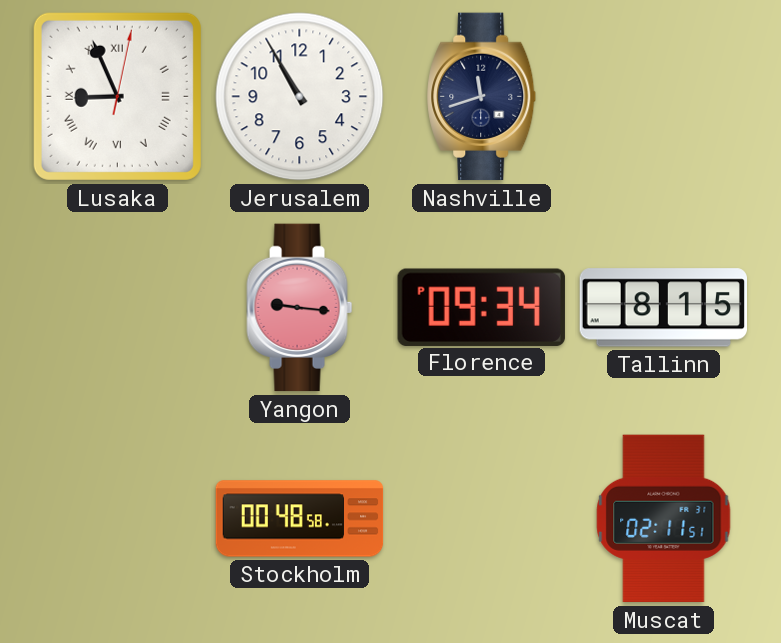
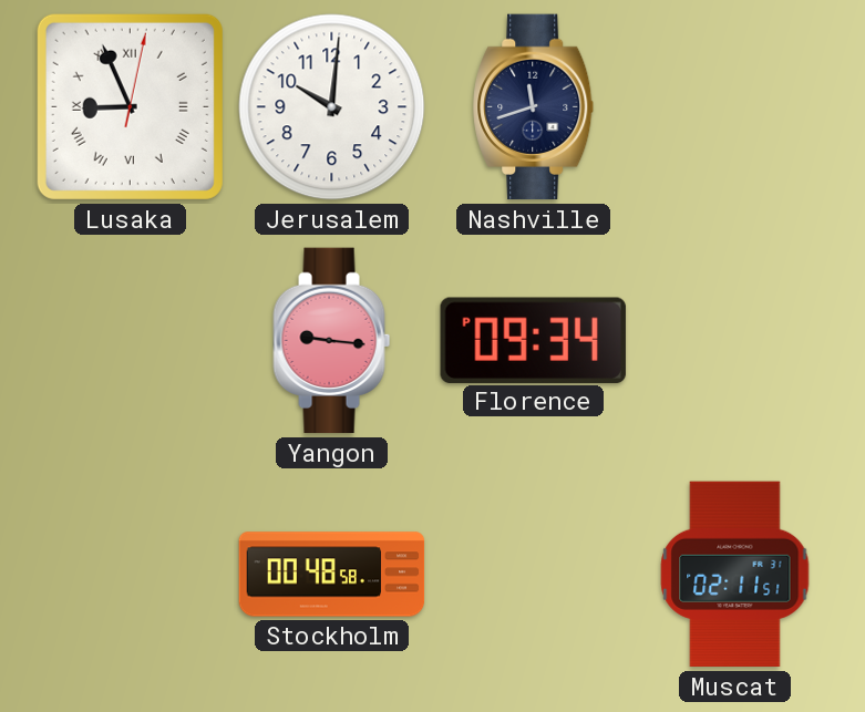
Jerusalem: 10:55 -> 10:01
Tallinn: 8:15 -> none
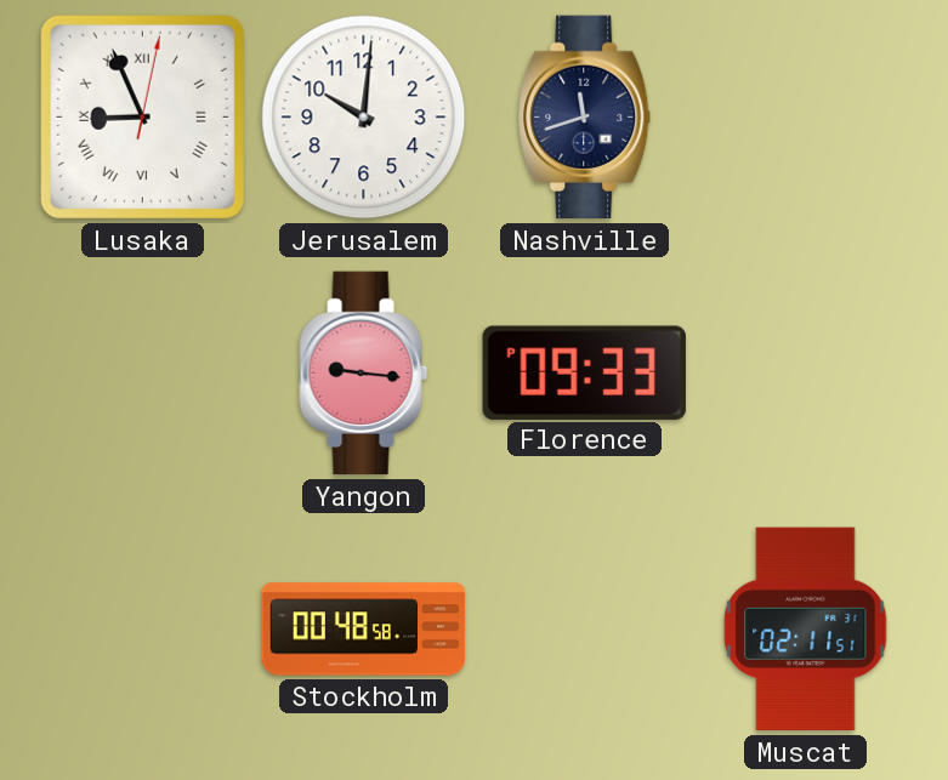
Florence: 09:34 -> 09:33
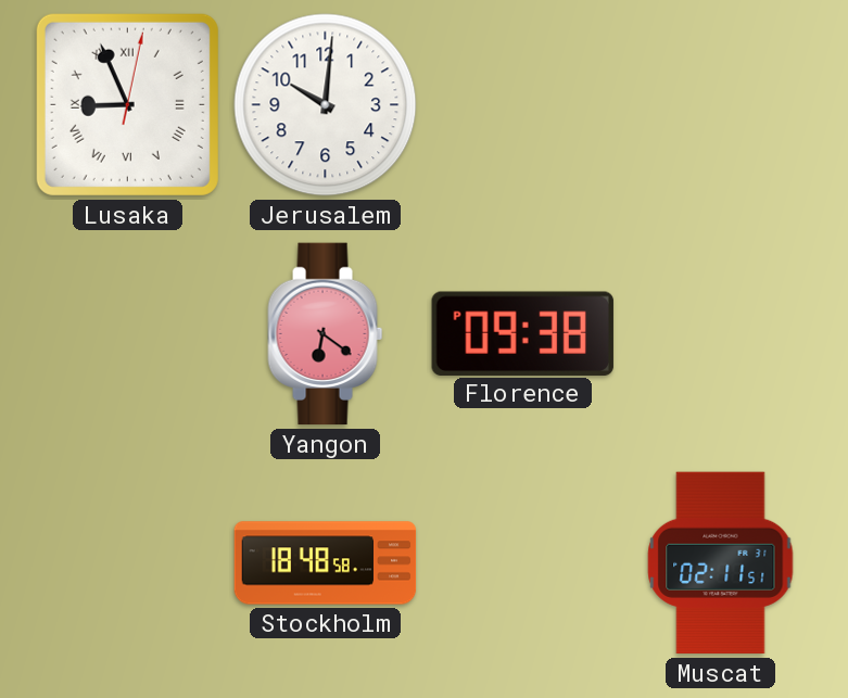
Nashville: 11:42 -> none
Yangon: 9:16 -> 6:21
Florence: 09:33 -> 09:38
Stockholm: 00:48 -> 18:48
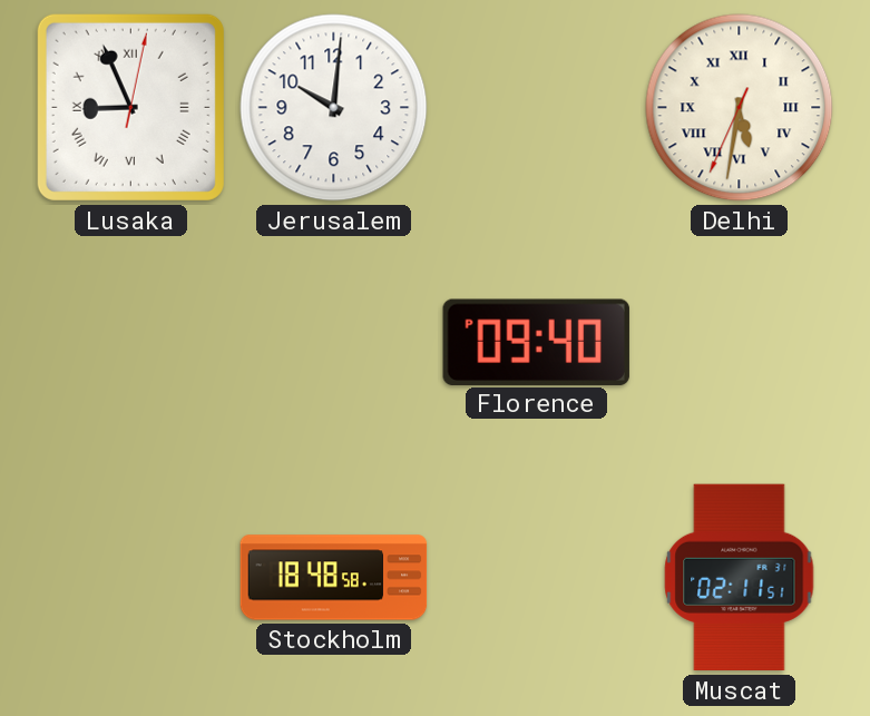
Delhi: none -> 5:31
Yangon: 6:21 -> none
Florence: 09:38 -> 09:40
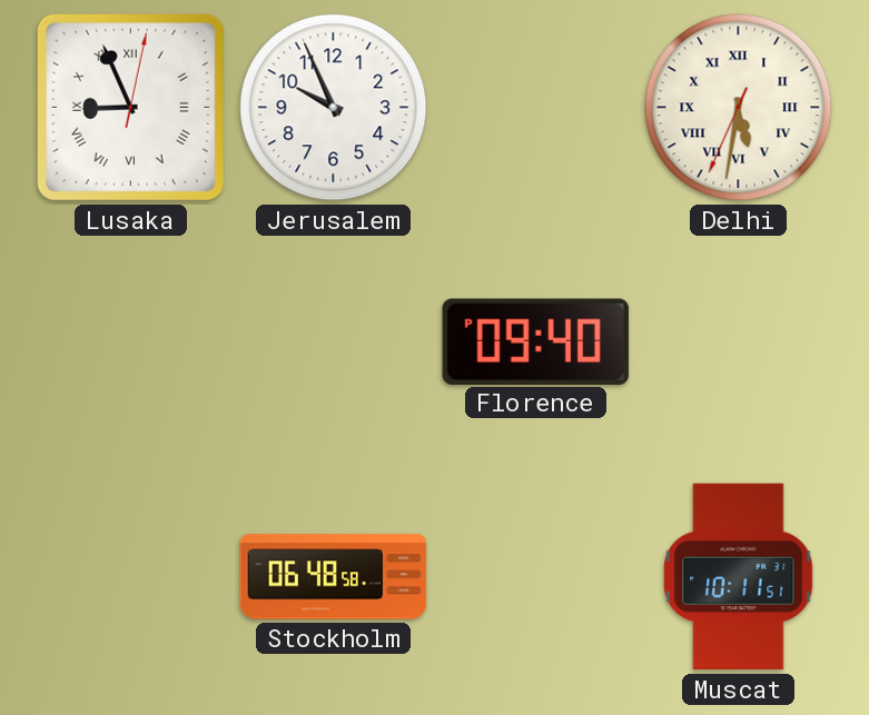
Jerusalem: 10:01 -> 9:56
Stockholm: 18:48 -> 06:48
Muscat: 02:11 -> 10:11
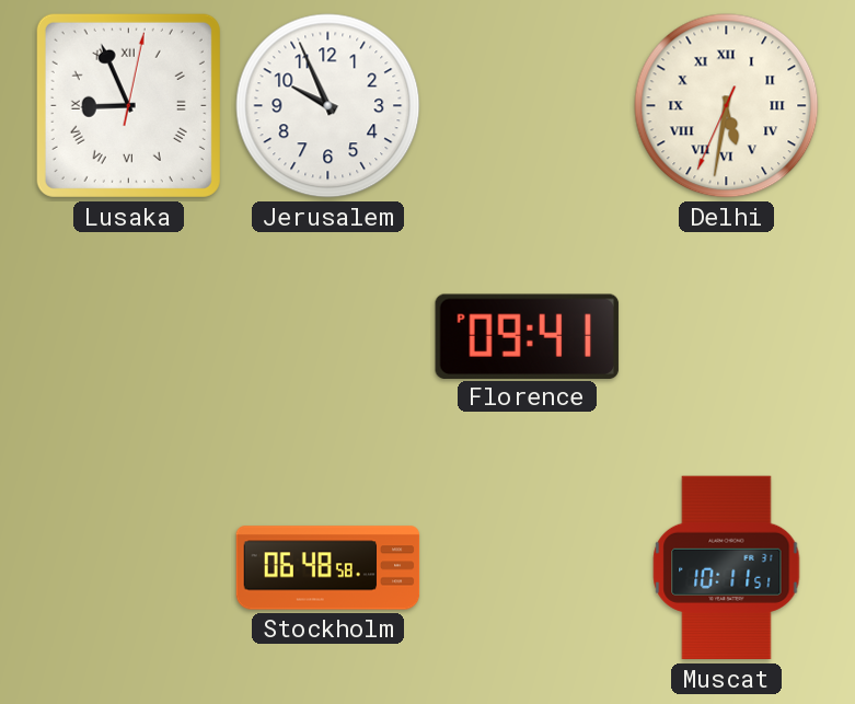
Florence: 09:40 -> 09:41
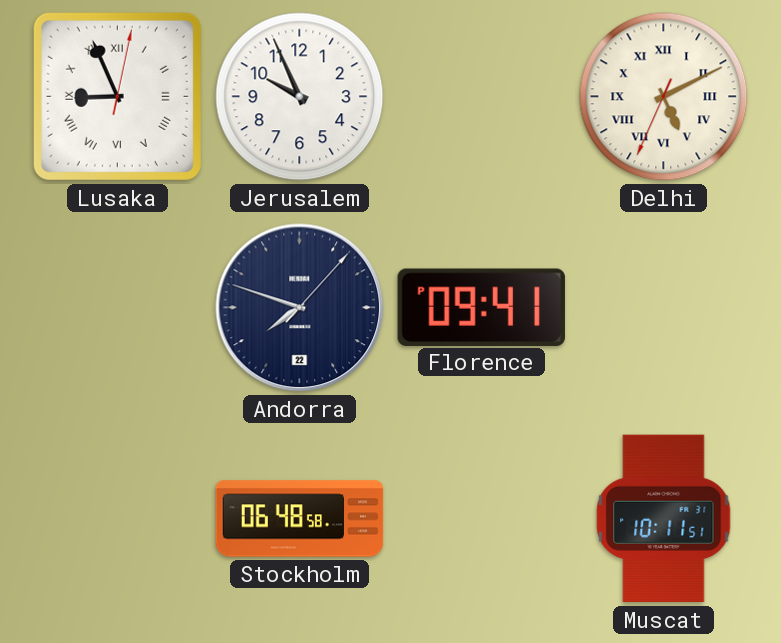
Delhi: 5:31 -> 5:10
Andorra: none -> 7:48
